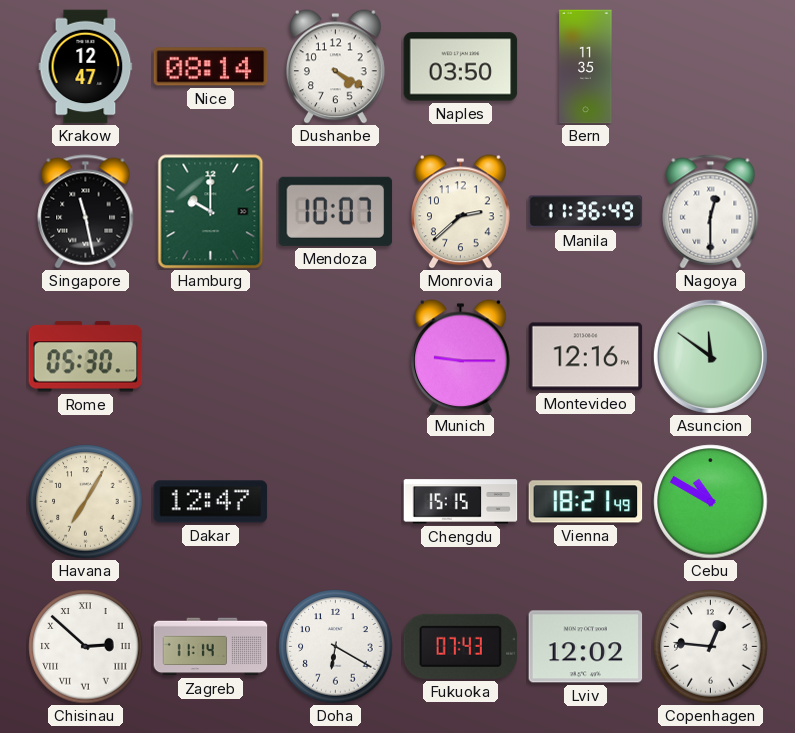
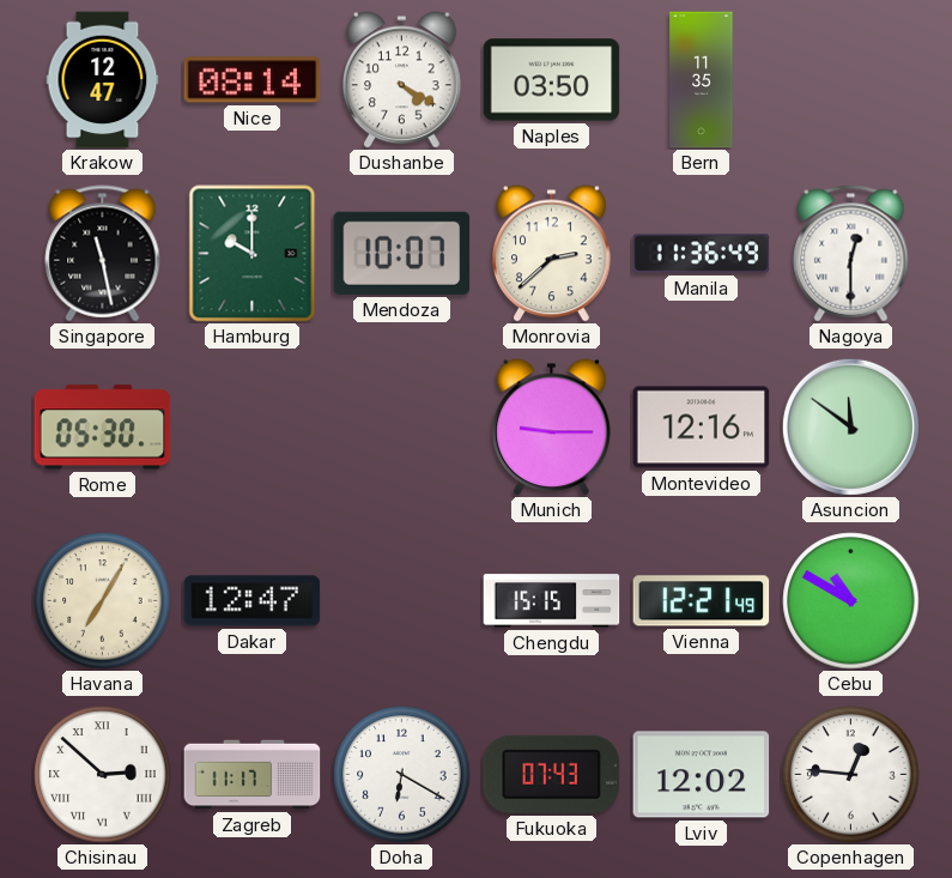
Vienna: 18:21 -> 12:21
Zagreb: 11:14 -> 11:17
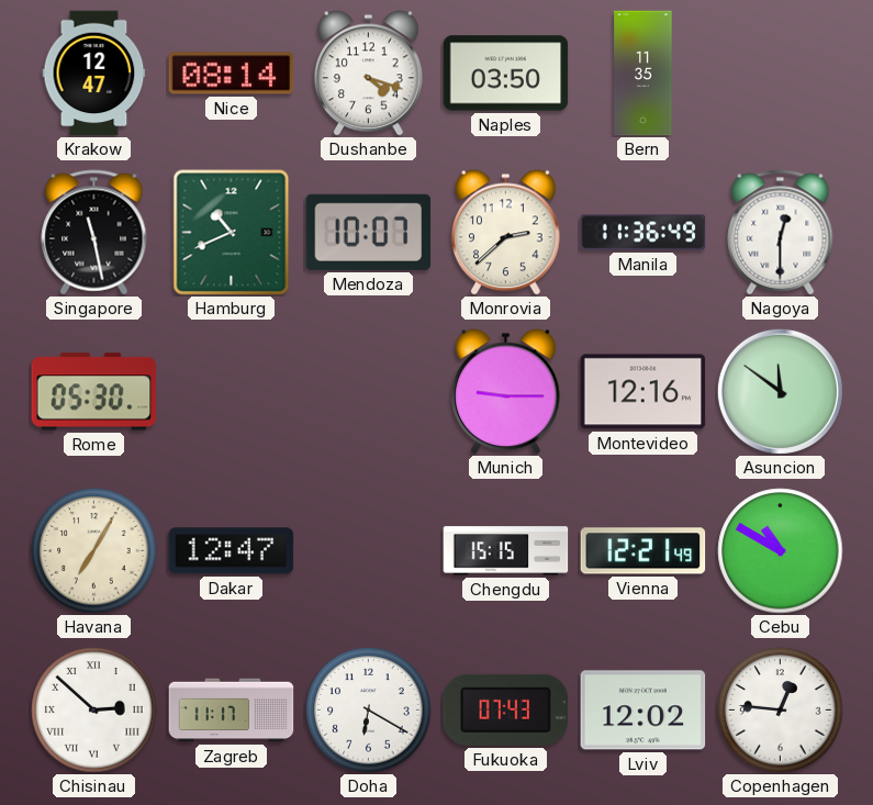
Dushanbe: 4:20 -> 4:18
Hamburg: 10:00 -> 10:41
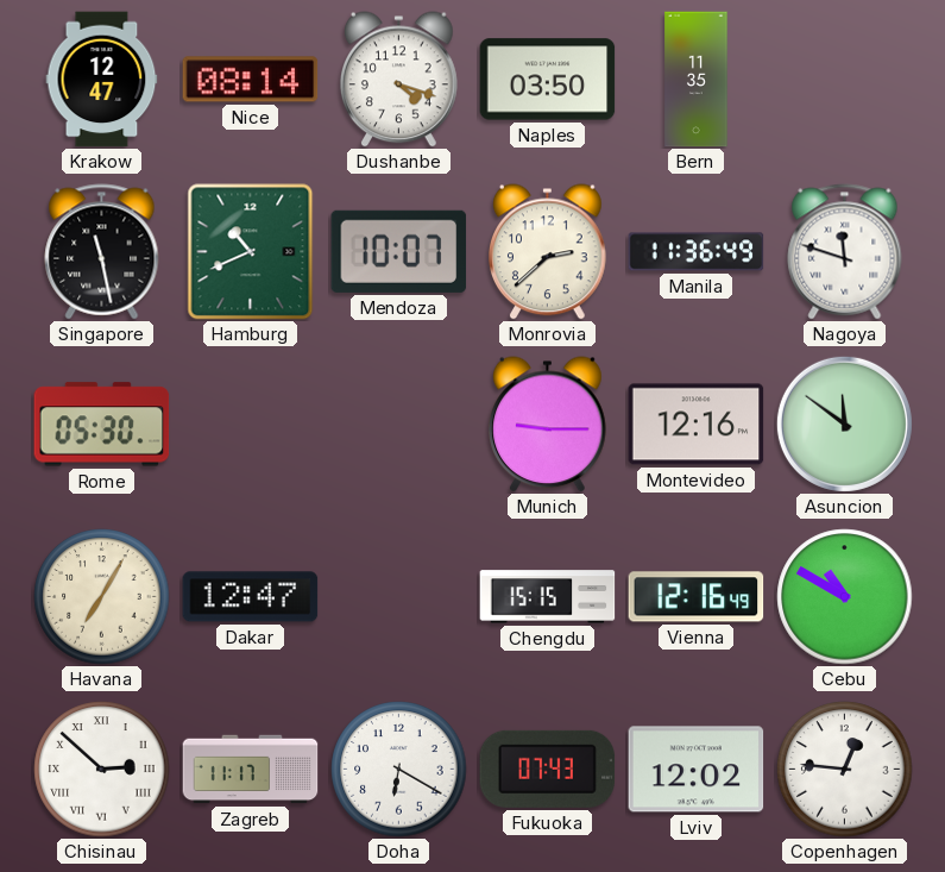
Nagoya: 12:30 -> 11:48
Vienna: 12:21 -> 12:16
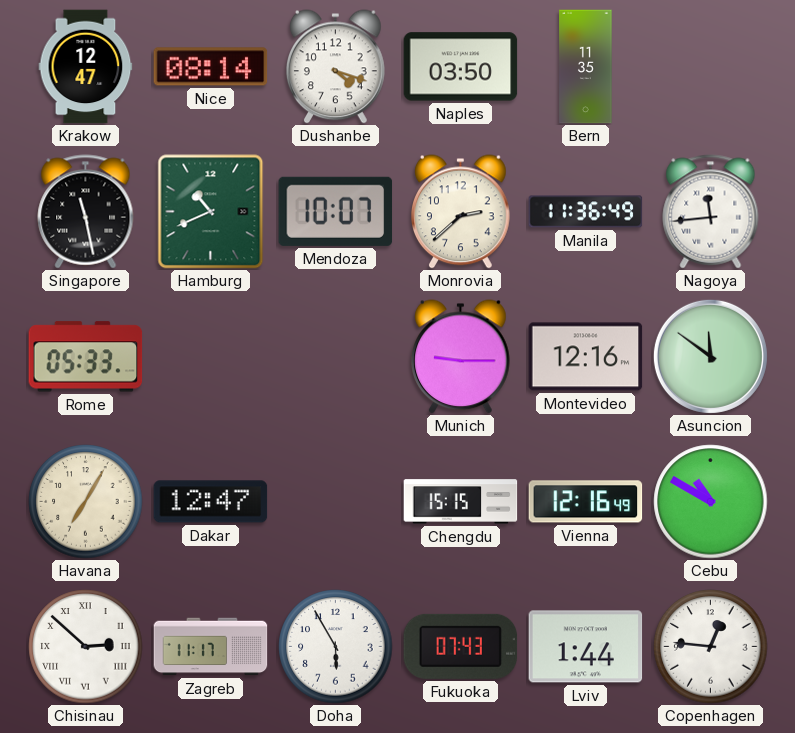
Nagoya: 11:48 -> 11:44
Rome: 05:30 -> 05:33
Doha: 6:20 -> 5:55
Lviv: 12:02 -> 1:44
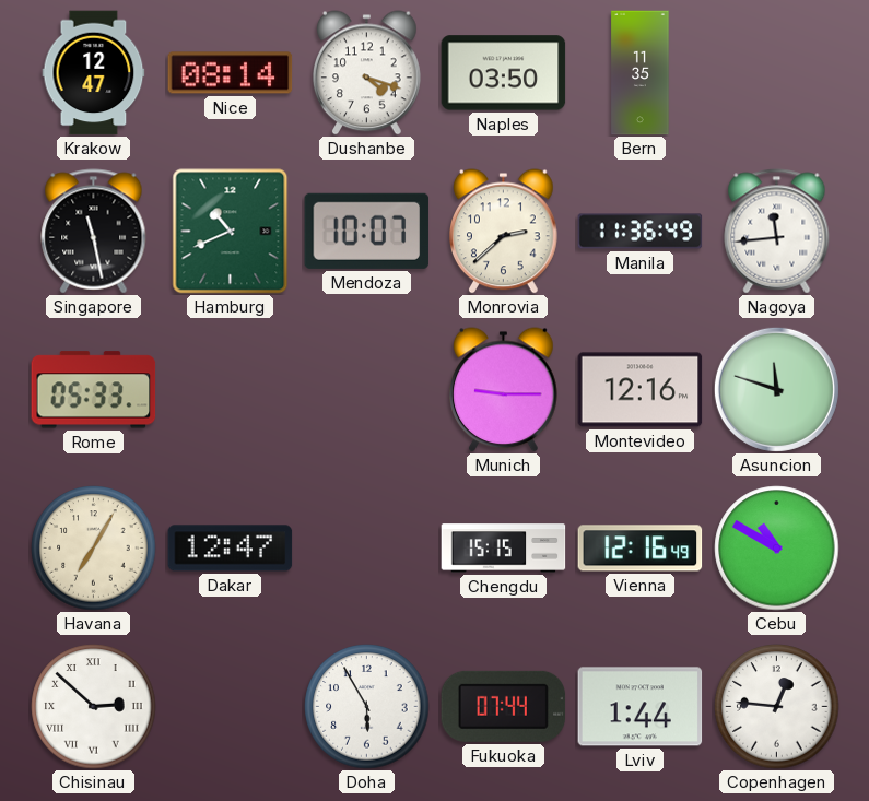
Asuncion: 11:51 -> 11:48
Zagreb: 11:17 -> none
Fukuoka: 07:43 -> 07:44
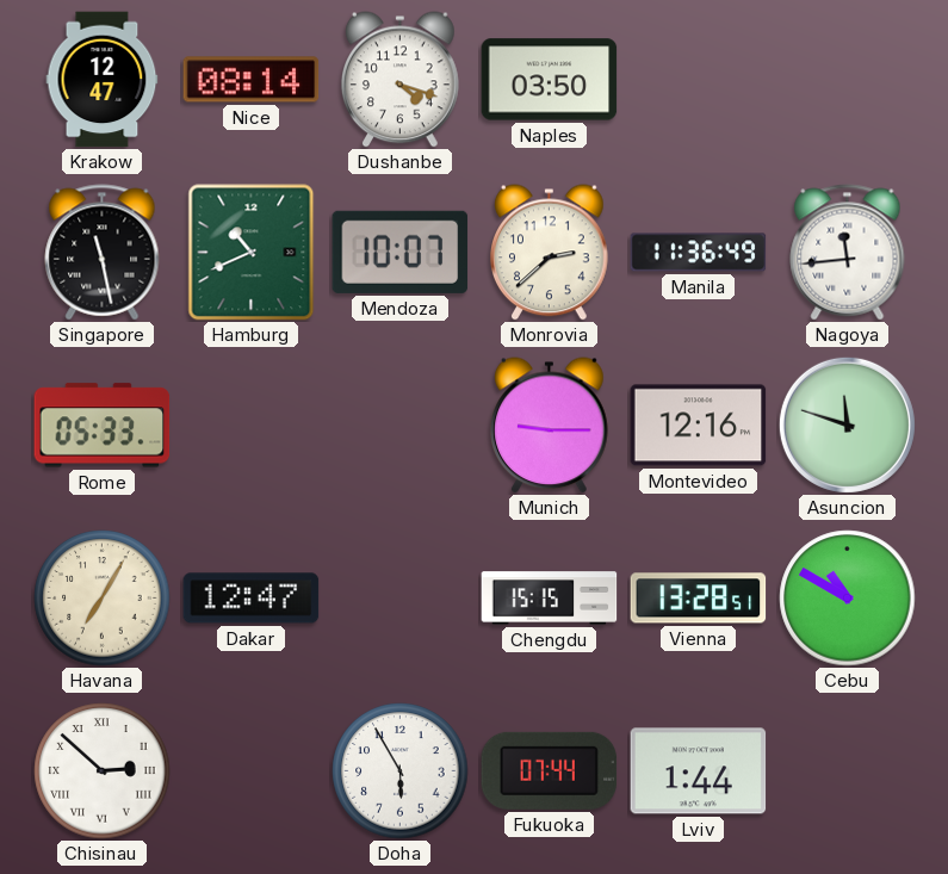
Bern: 11:35 -> none
Vienna: 12:16 -> 13:28
Copenhagen: 12:46 -> none
